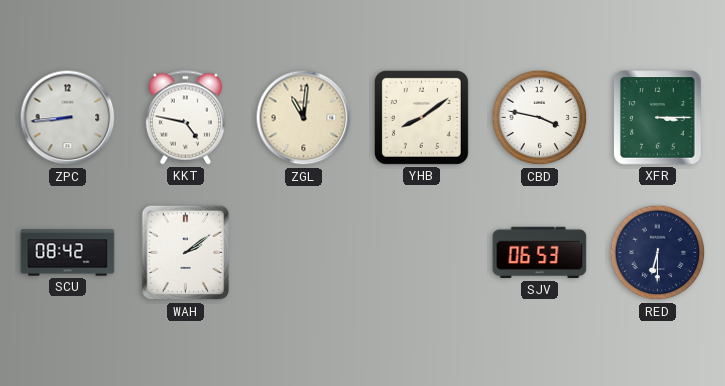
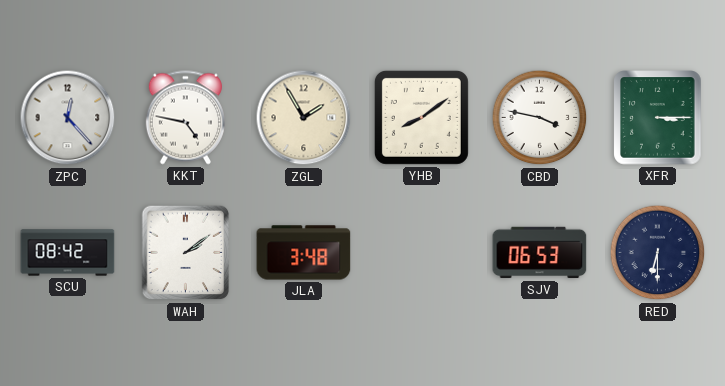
ZPC: 8:44 -> 12:23
ZGL: 11:01 -> 1:55
JLA: none -> 3:48
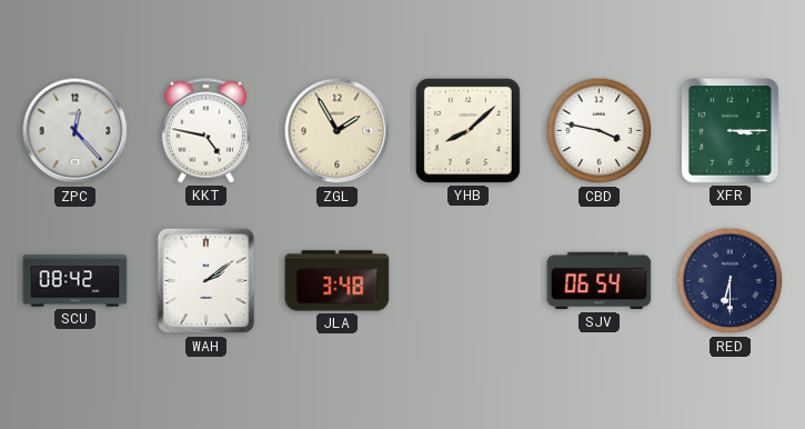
YHB: 8:09 -> 8:08
SJV: 06:53 -> 06:54
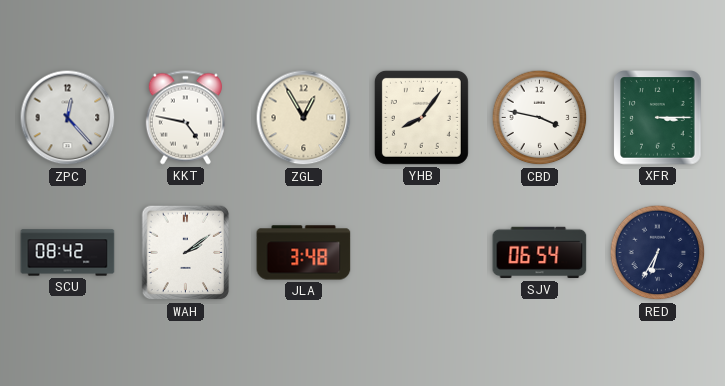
ZGL: 1:55 -> 12:55
YHB: 8:08 -> 8:06
RED: 6:30 -> 6:35
